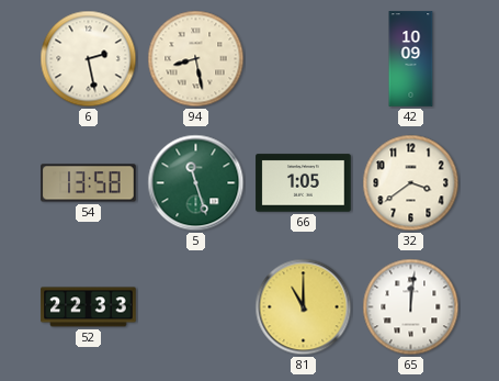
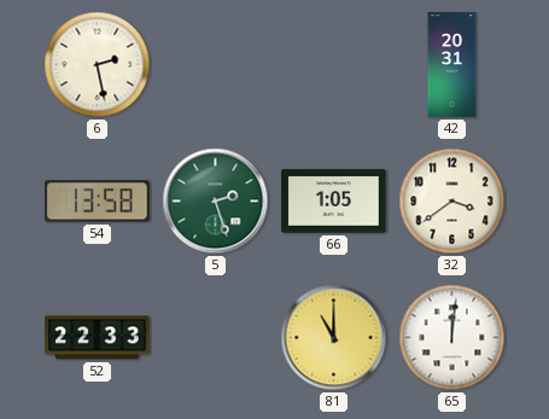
94: 8:28 -> none
42: 10:09 -> 20:31
5: 11:27 -> 2:27
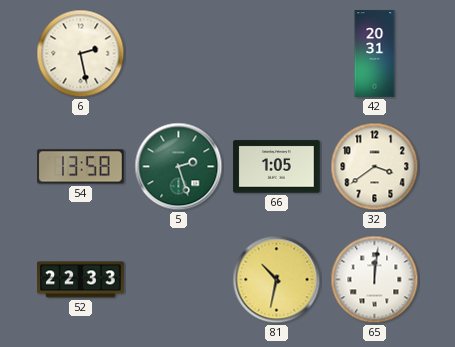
81: 11:00 -> 10:32
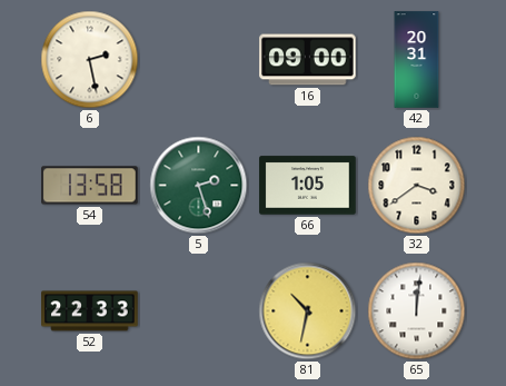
16: none -> 09:00
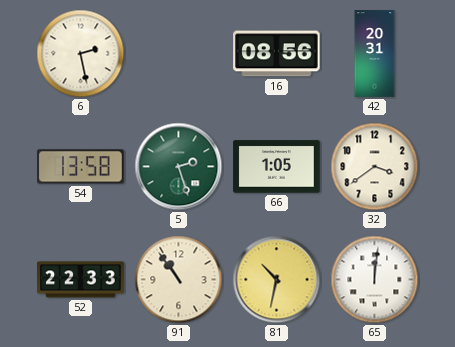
16: 09:00 -> 08:56
91: none -> 10:54
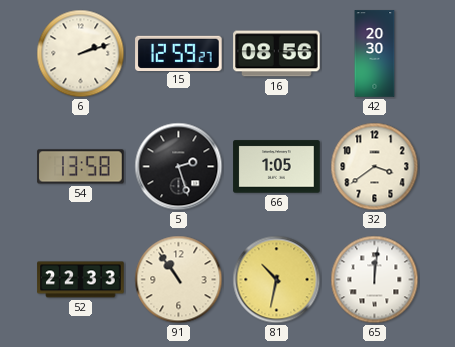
6: 2:28 -> 2:12
15: none -> 12:59
42: 20:31 -> 20:30
5 dial: green -> black
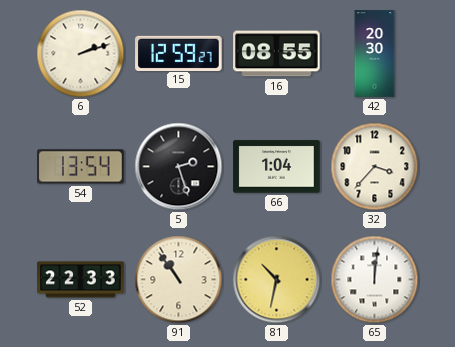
16: 08:56 -> 08:55
54: 13:58 -> 13:54
66: 1:05 -> 1:04
32: 3:39 -> 3:37
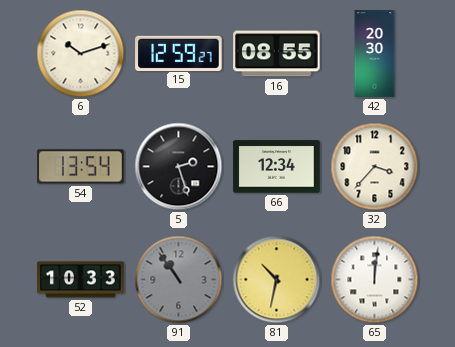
6: 2:12 -> 10:12
66: 1:04 -> 12:34
52: 22:33 -> 10:33
91 dial: cream -> grey
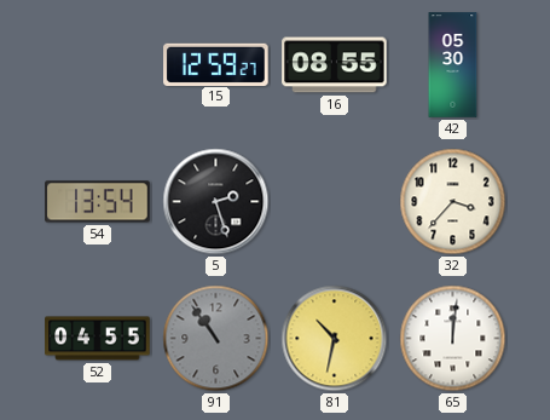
6: 10:12 -> none
42: 20:30 -> 05:30
66: 12:34 -> none
52: 10:33 -> 04:55
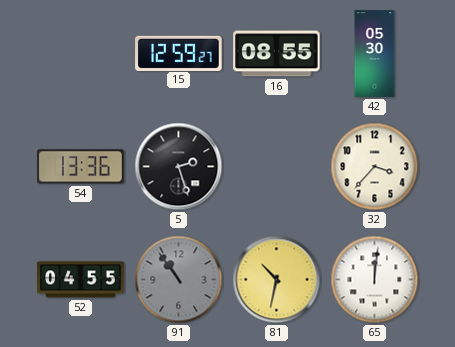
54: 13:54 -> 13:36
